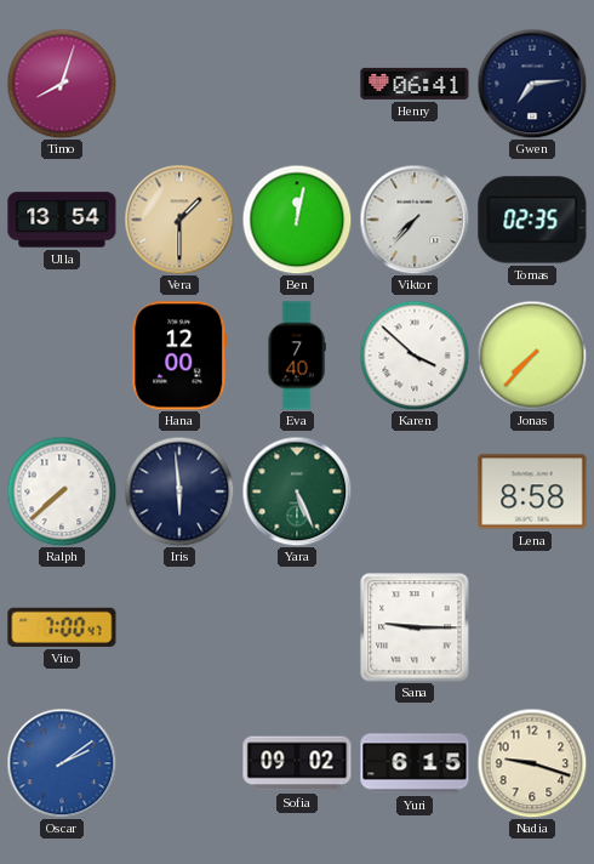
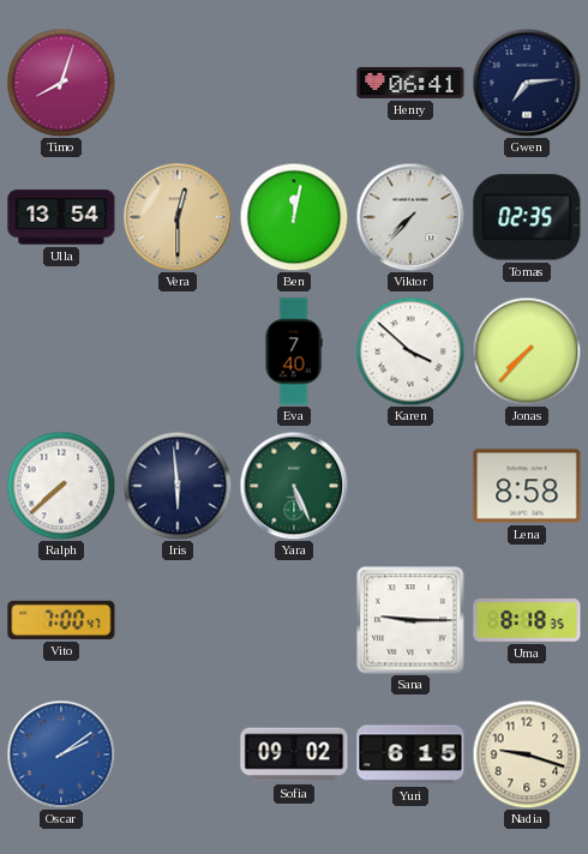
Vera: 1:30 -> 12:30
Hana: 12:00 -> none
Uma: none -> 8:18
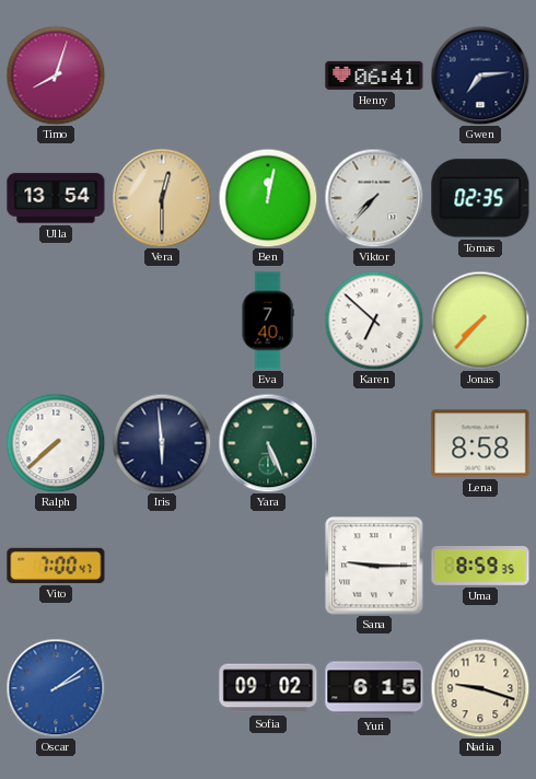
Karen: 3:52 -> 6:52
Uma: 8:18 -> 8:59
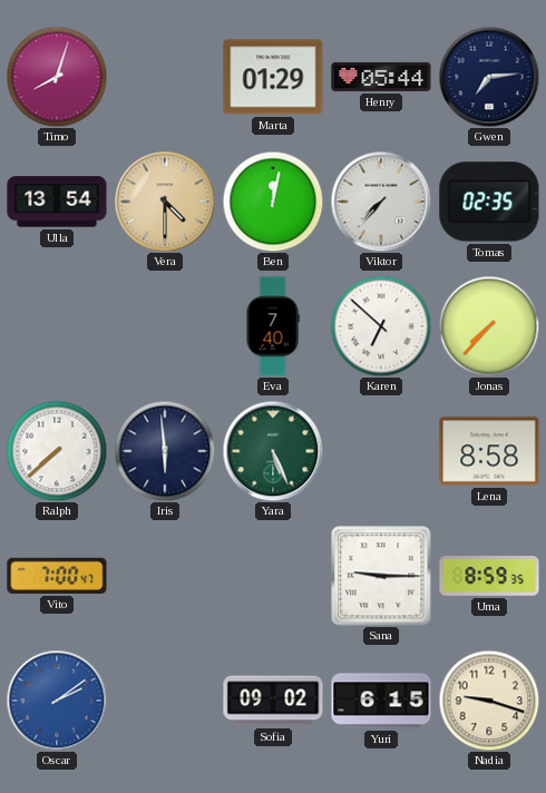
Marta: none -> 01:29
Henry: 06:41 -> 05:44
Vera: 12:30 -> 4:30
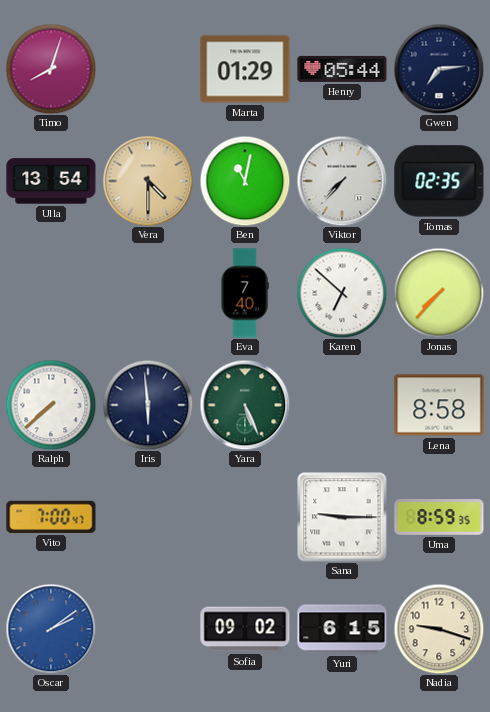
Ben: 12:02 -> 11:02
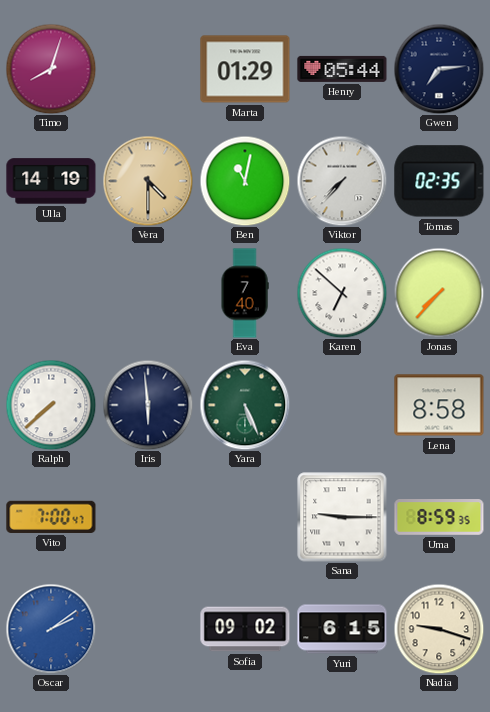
Ulla: 13:54 -> 14:19
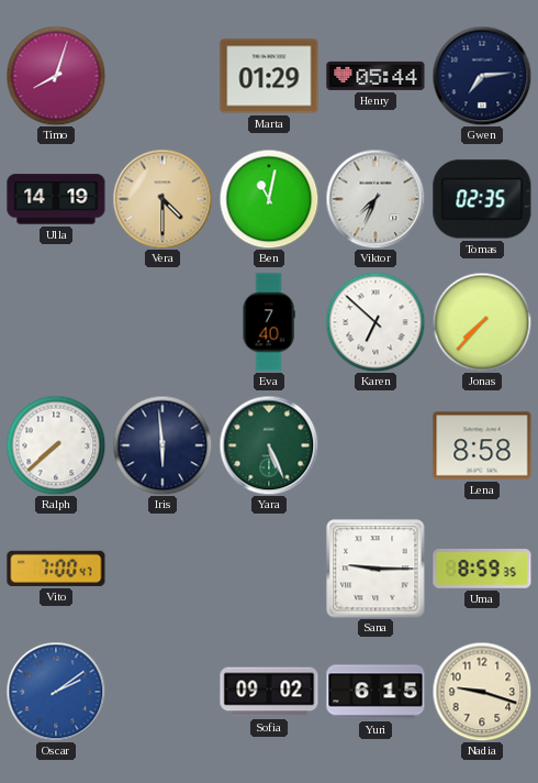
Viktor: 7:37 -> 7:34
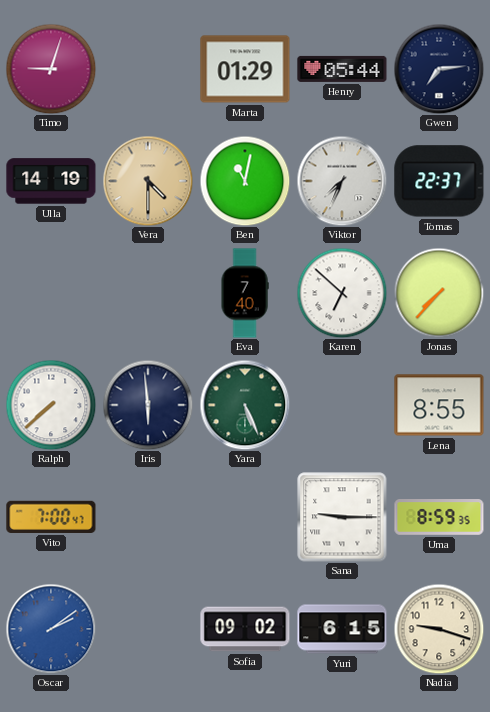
Timo: 8:03 -> 9:03
Tomas: 02:35 -> 22:37
Lena: 8:58 -> 8:55
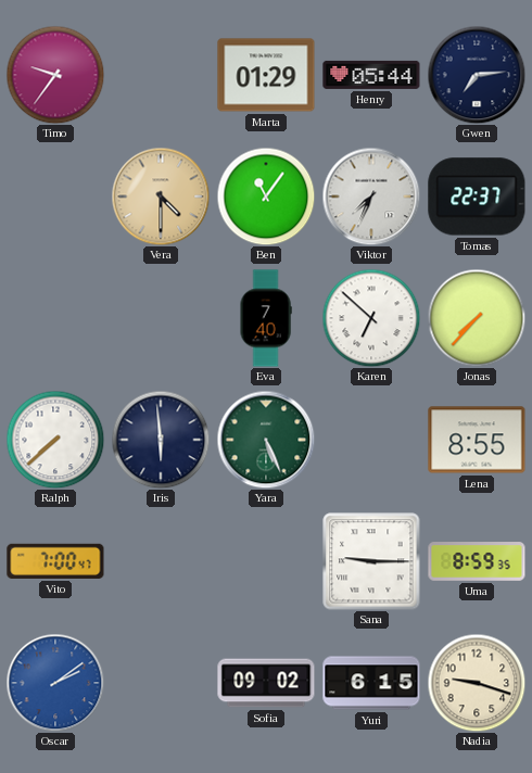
Timo: 9:03 -> 9:36
Ulla: 14:19 -> none
Ben: 11:02 -> 11:06
